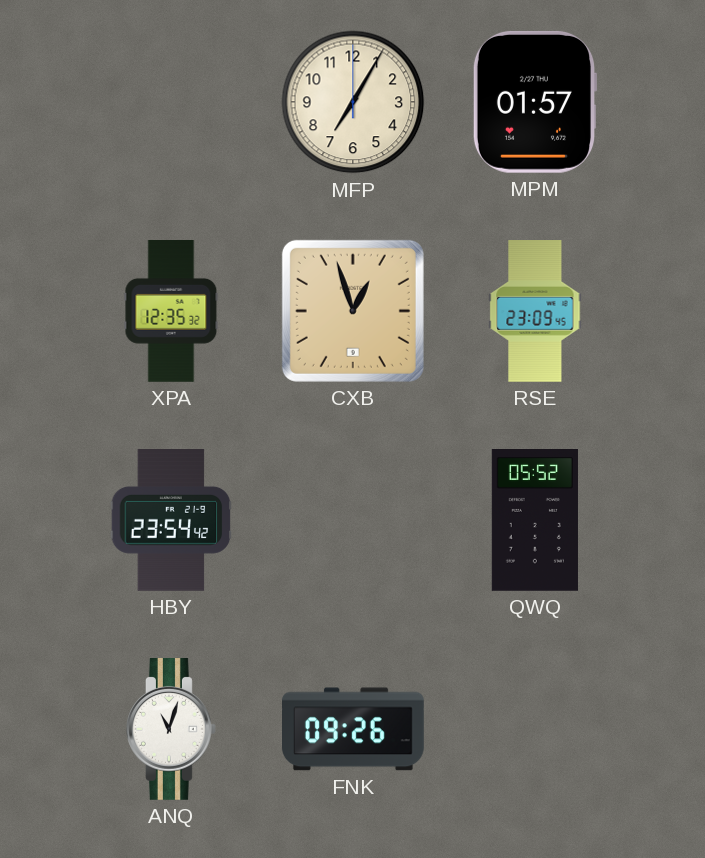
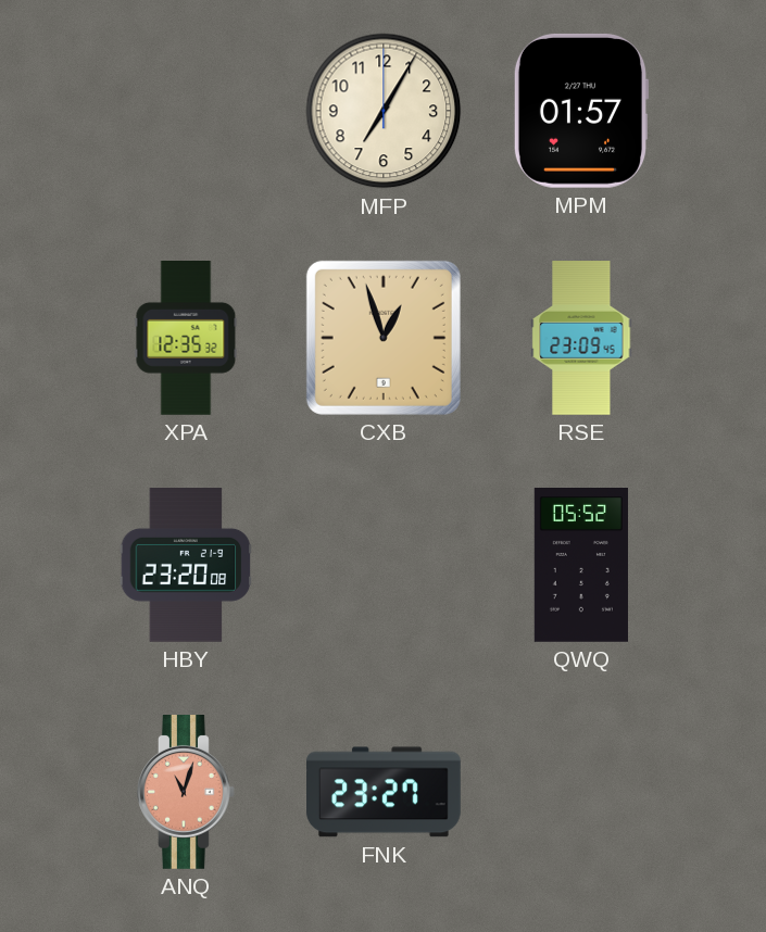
HBY: 23:54 -> 23:20
ANQ dial: white -> salmon
FNK: 09:26 -> 23:27
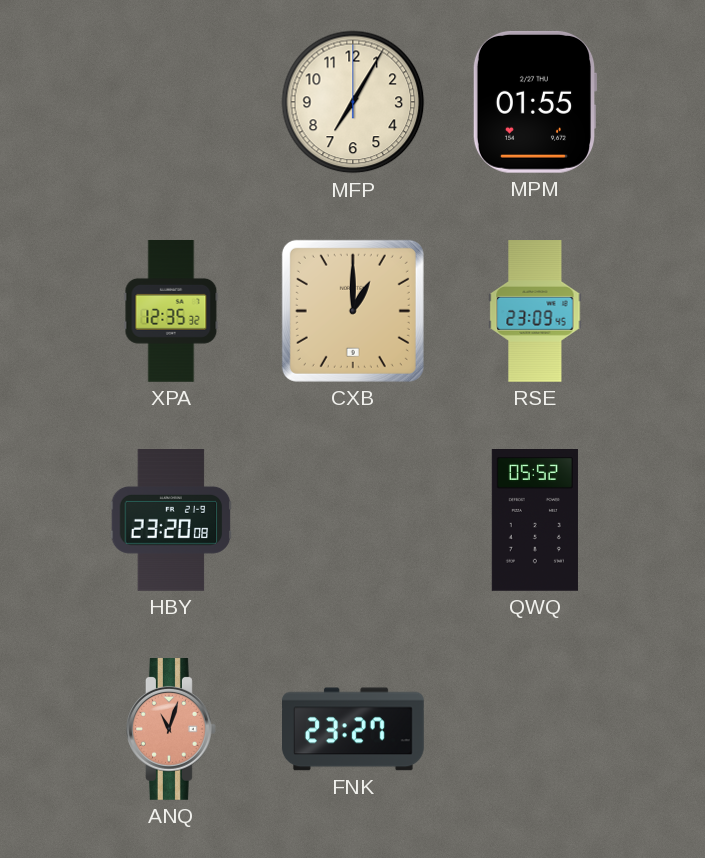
MPM: 01:57 -> 01:55
CXB: 12:57 -> 1:00
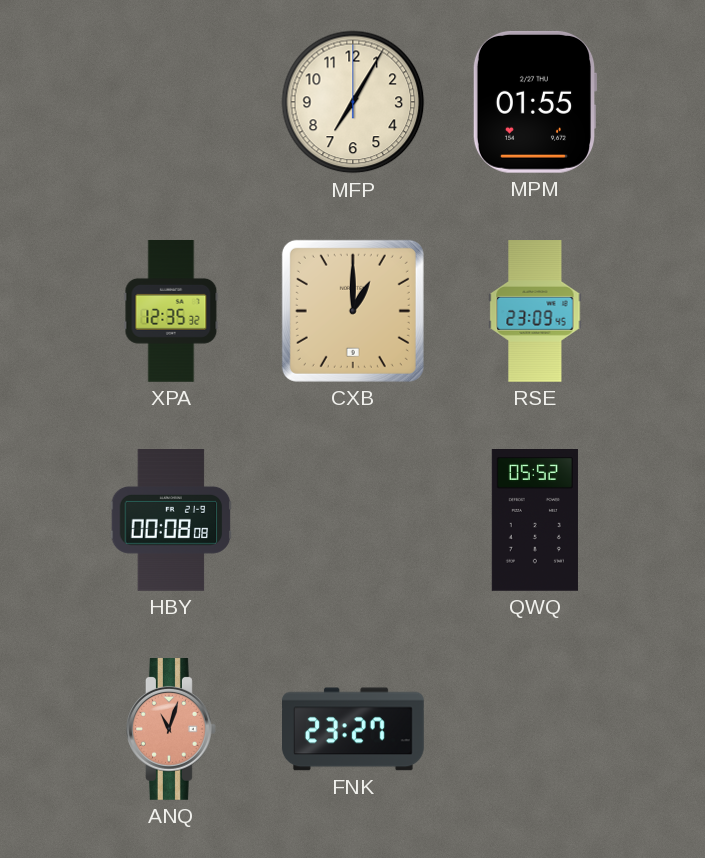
HBY: 23:20 -> 00:08
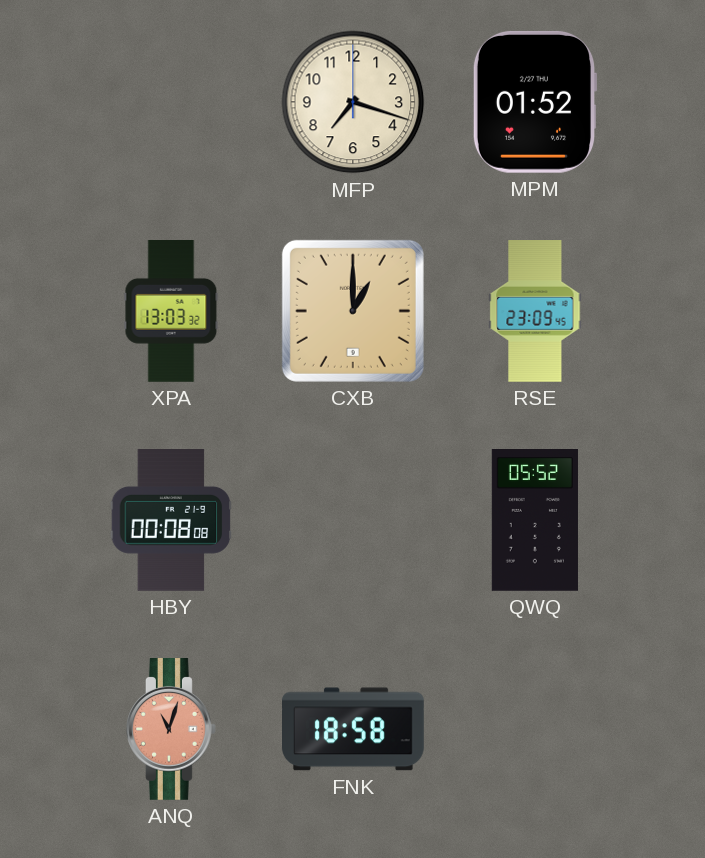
MFP: 7:05 -> 7:18
MPM: 01:55 -> 01:52
XPA: 12:35 -> 13:03
FNK: 23:27 -> 18:58
